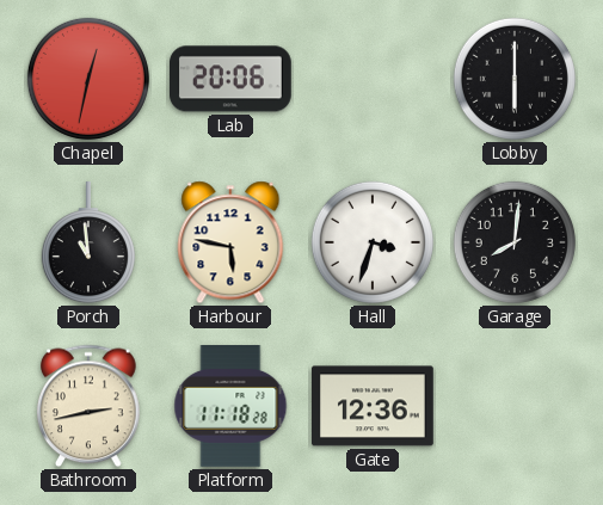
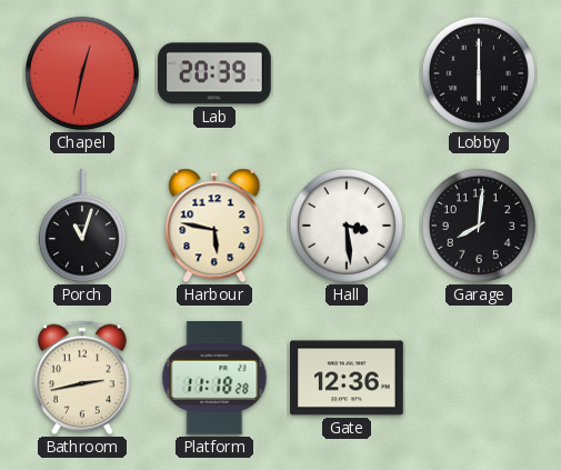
Lab: 20:06 -> 20:39
Porch: 10:59 -> 11:03
Hall: 3:33 -> 3:29
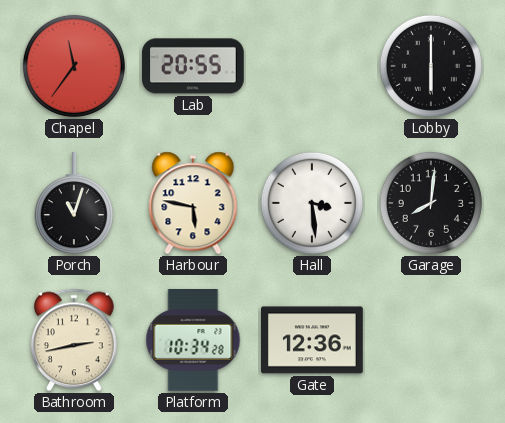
Chapel: 12:32 -> 11:36
Lab: 20:39 -> 20:55
Platform: 11:18 -> 10:34
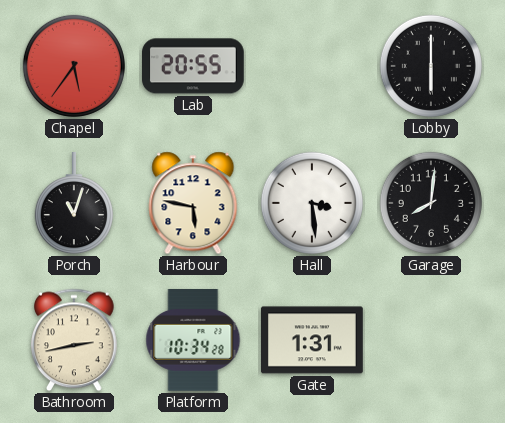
Chapel: 11:36 -> 5:36
Gate: 12:36 -> 1:31
